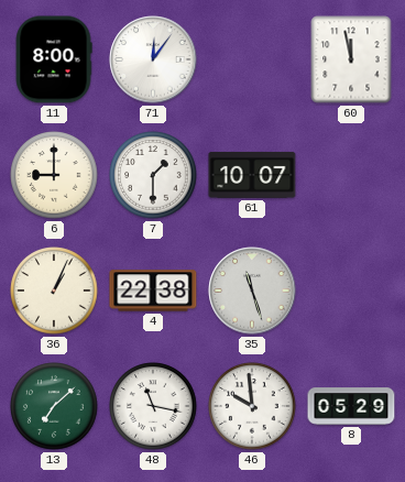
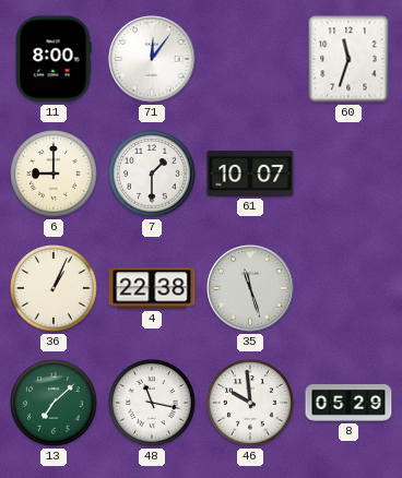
60: 11:58 -> 11:33
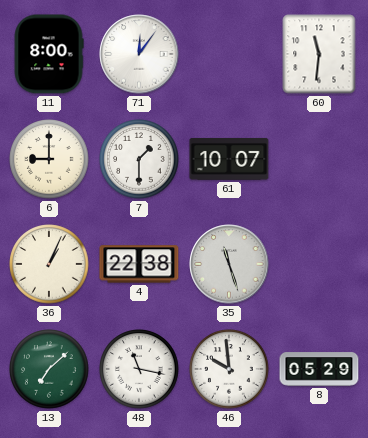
60: 11:33 -> 11:31
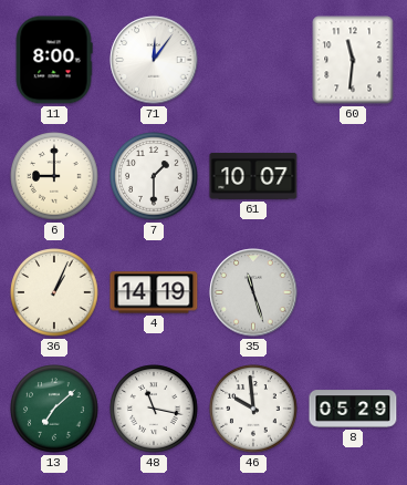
4: 22:38 -> 14:19
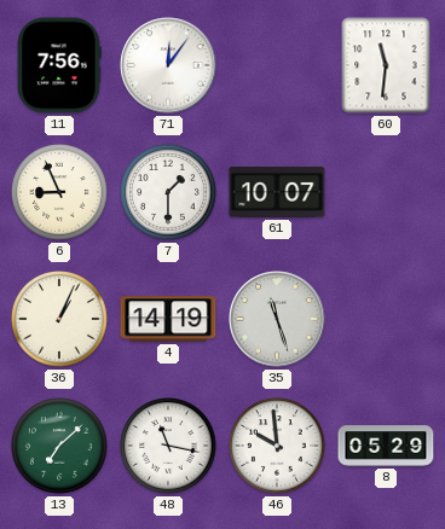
11: 8:00 -> 7:56
6: 9:00 -> 8:56
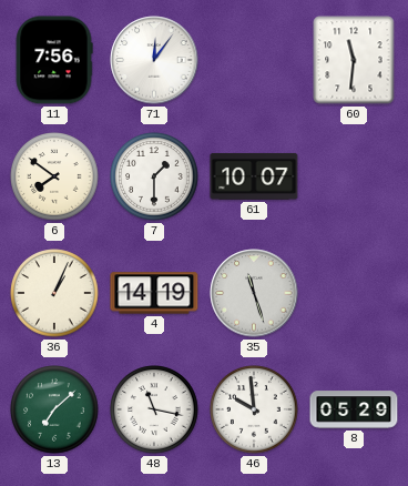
6: 8:56 -> 7:51
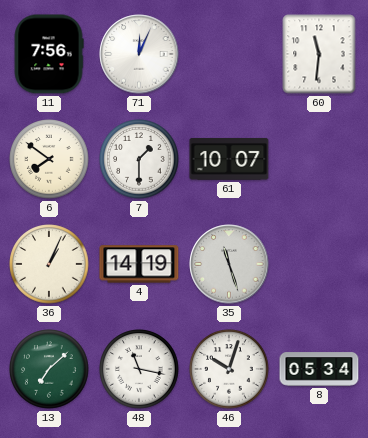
71: 12:06 -> 12:04
46: 9:59 -> 10:03
8: 05:29 -> 05:34
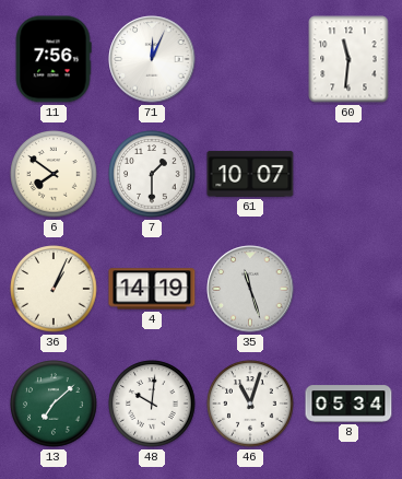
48: 11:17 -> 10:01
46: 10:03 -> 11:03
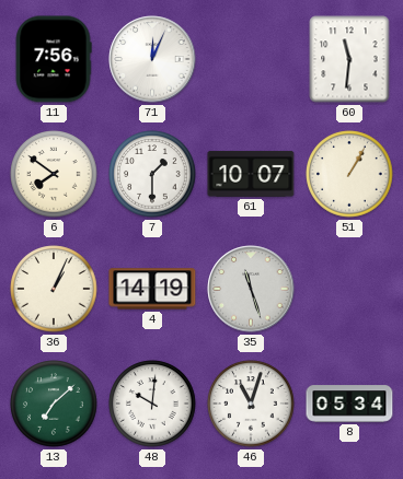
51: none -> 1:05
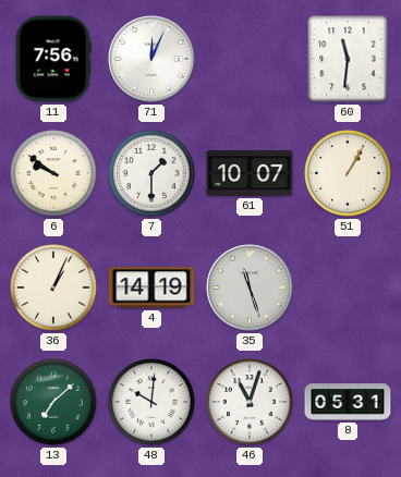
6: 7:51 -> 9:51
8: 05:34 -> 05:31
